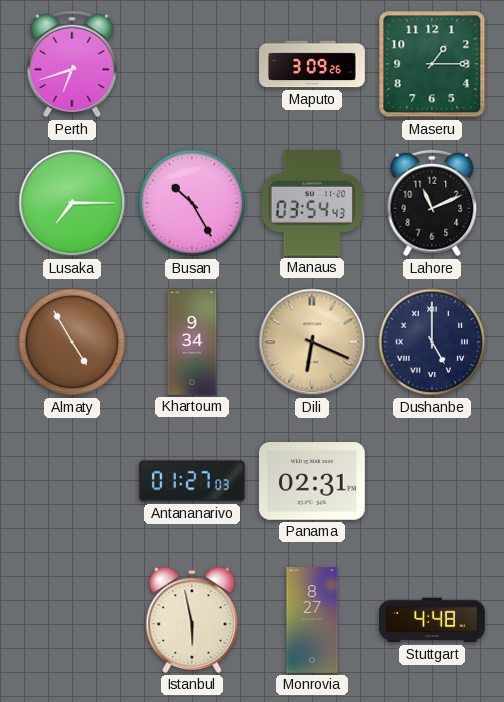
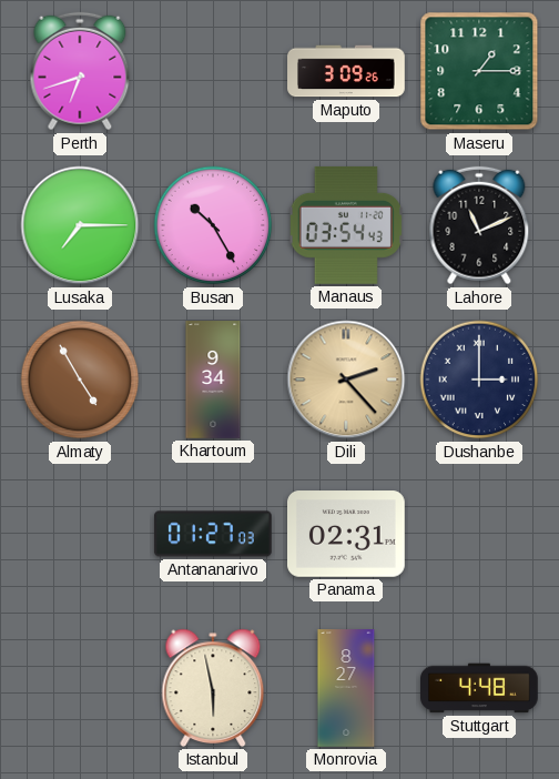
Dili: 6:19 -> 2:23
Dushanbe: 5:00 -> 3:00
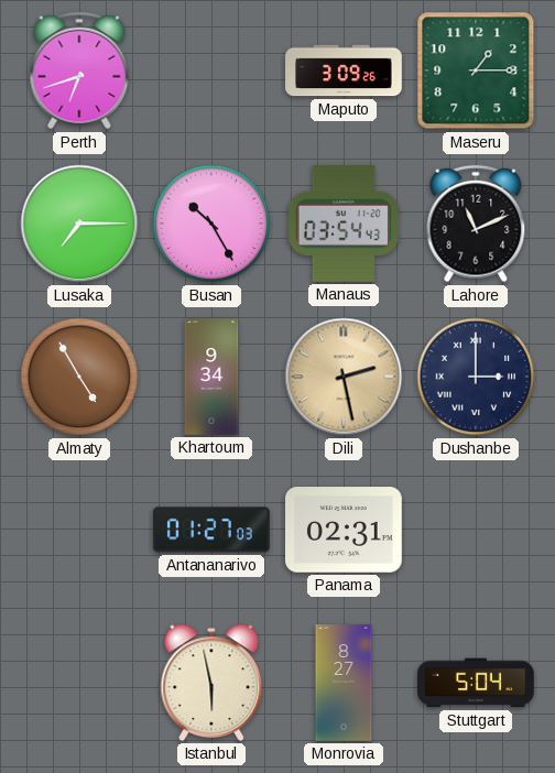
Dili: 2:23 -> 2:28
Stuttgart: 4:48 -> 5:04
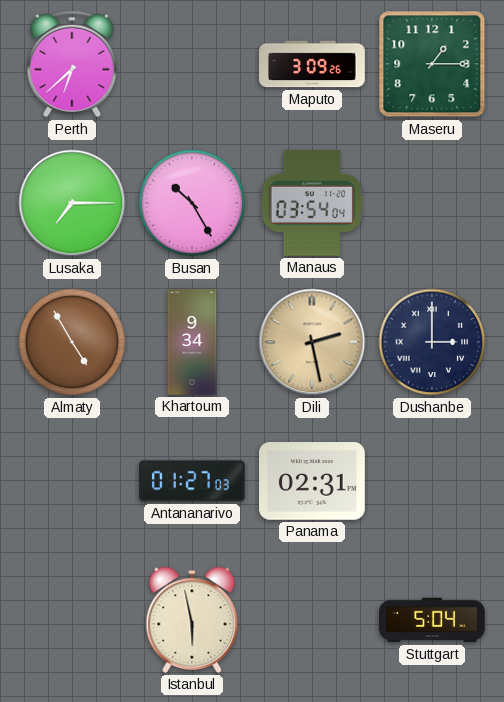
Perth: 6:42 -> 6:38
Manaus: 03:54:43 -> 03:54:04
Lahore: 11:11 -> none
Monrovia: 8:27 -> none
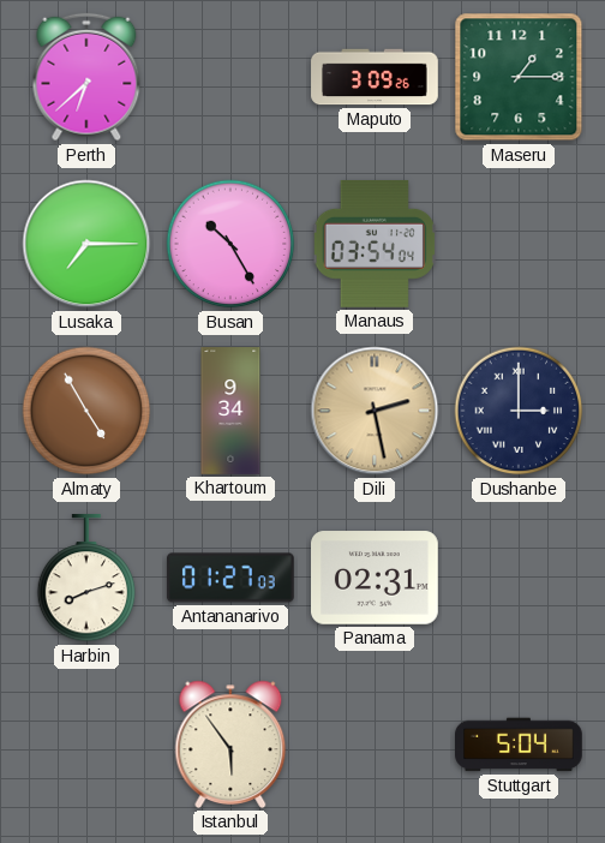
Harbin: none -> 8:12
Istanbul: 5:58 -> 5:54
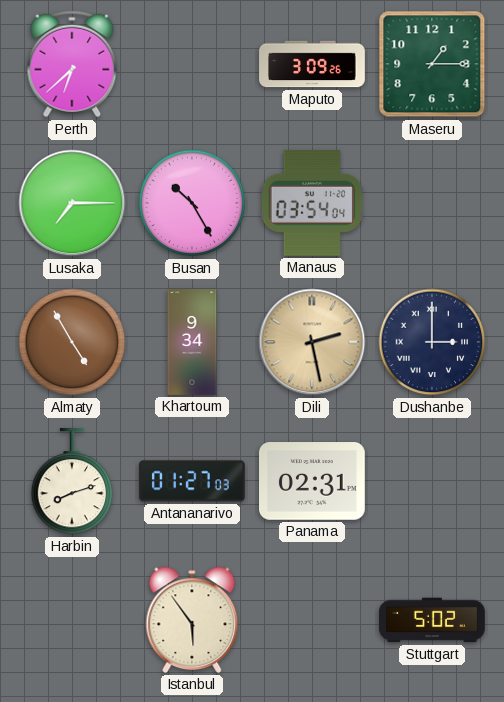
Stuttgart: 5:04 -> 5:02
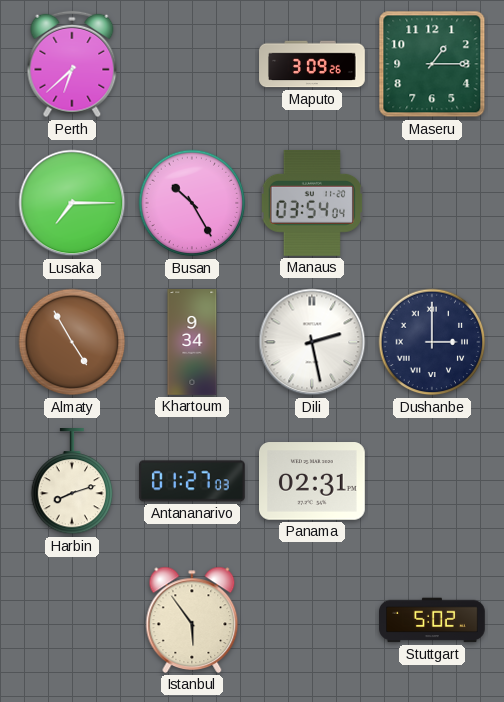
Dili dial: champagne -> white
